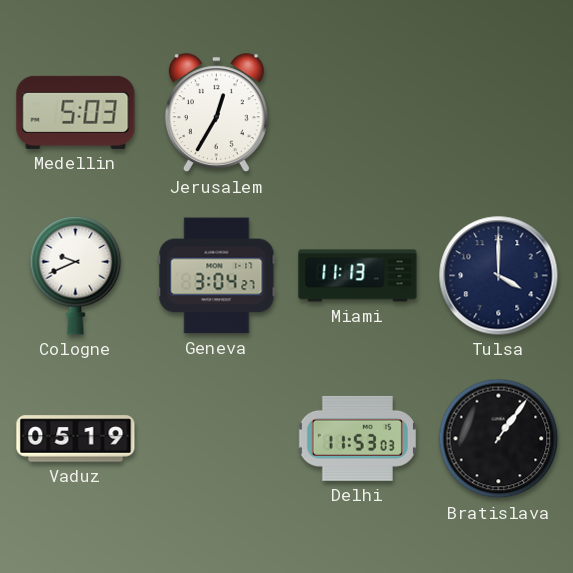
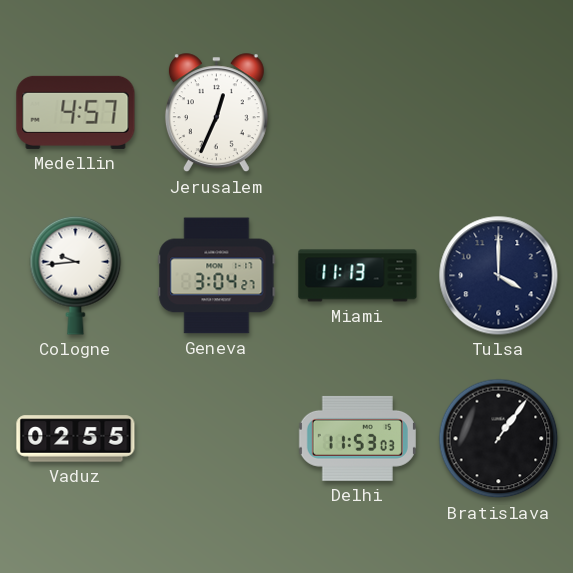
Medellin: 5:03 -> 4:57
Jerusalem: 12:35 -> 12:34
Cologne: 9:41 -> 9:44
Vaduz: 05:19 -> 02:55
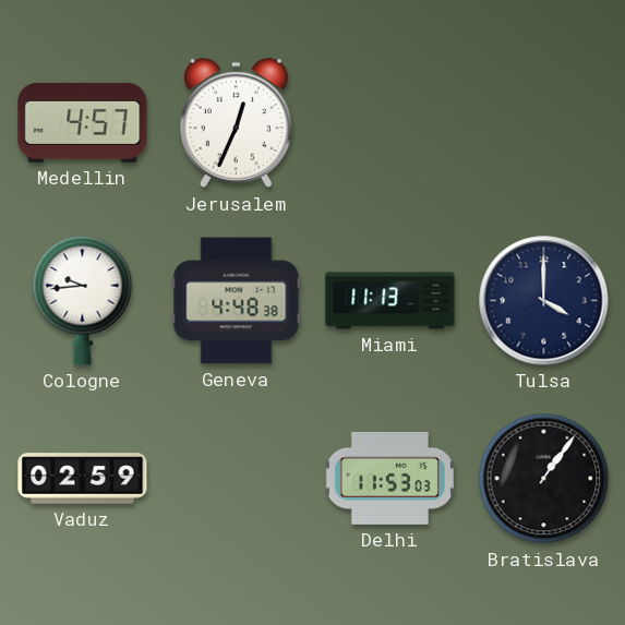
Geneva: 3:04 -> 4:48
Vaduz: 02:55 -> 02:59
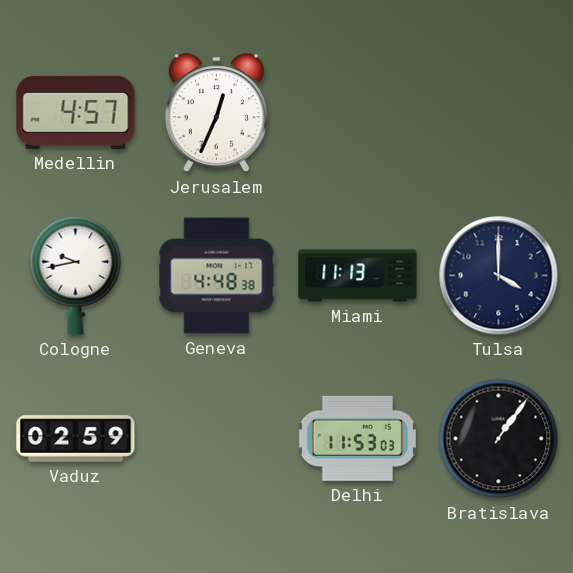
Cologne: 9:44 -> 9:43
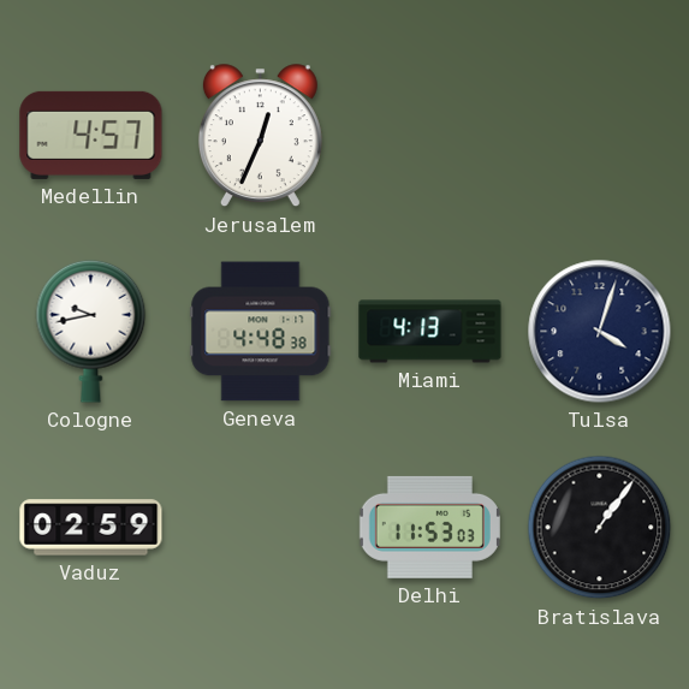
Miami: 11:13 -> 4:13
Tulsa: 4:00 -> 4:03
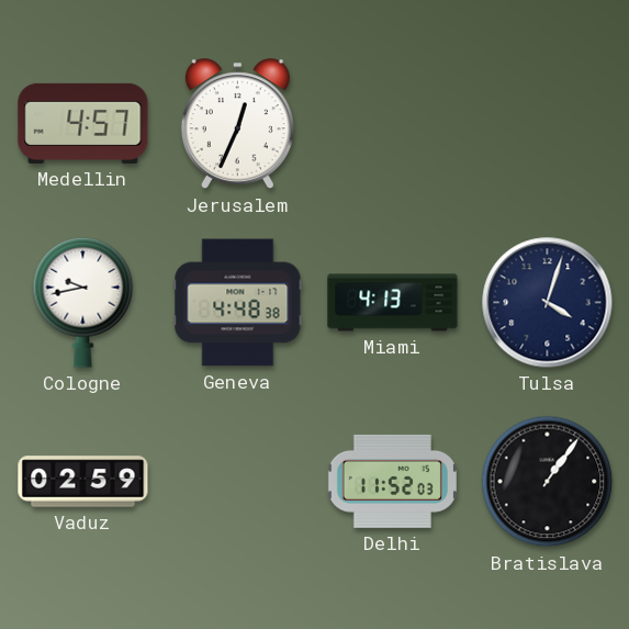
Delhi: 11:53 -> 11:52
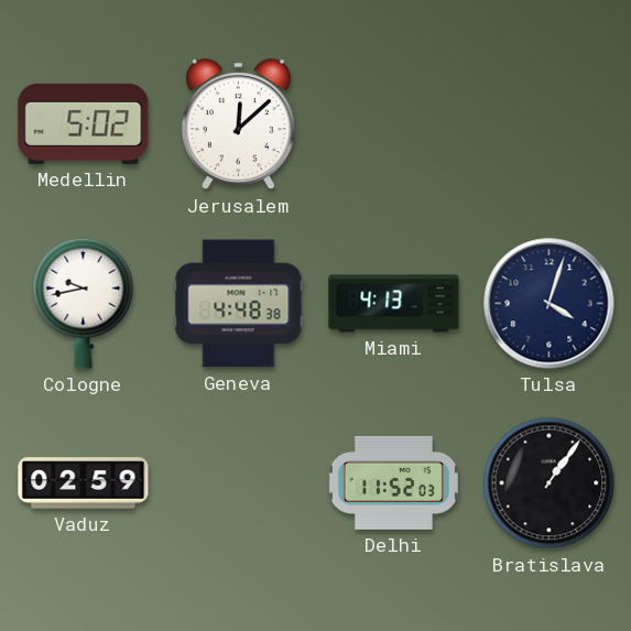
Medellin: 4:57 -> 5:02
Jerusalem: 12:34 -> 12:08
